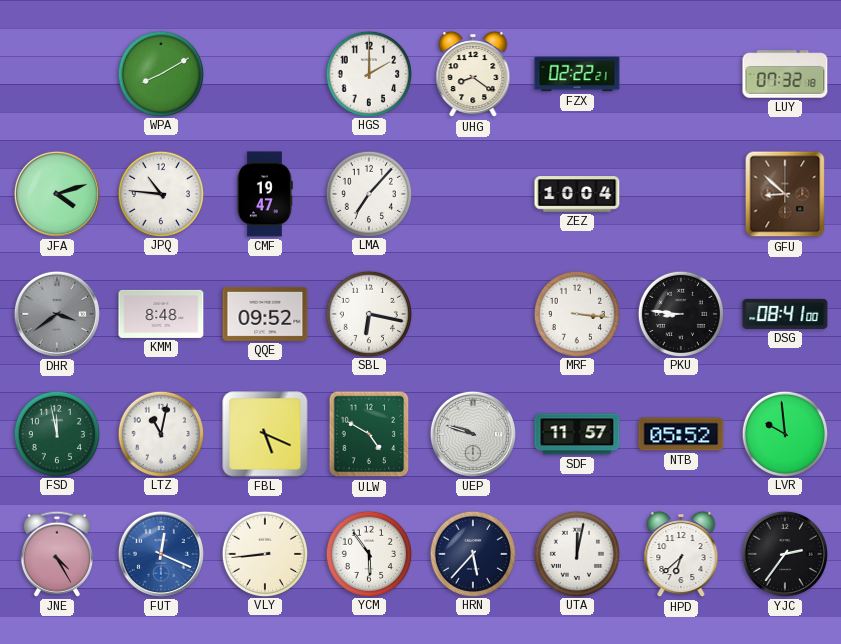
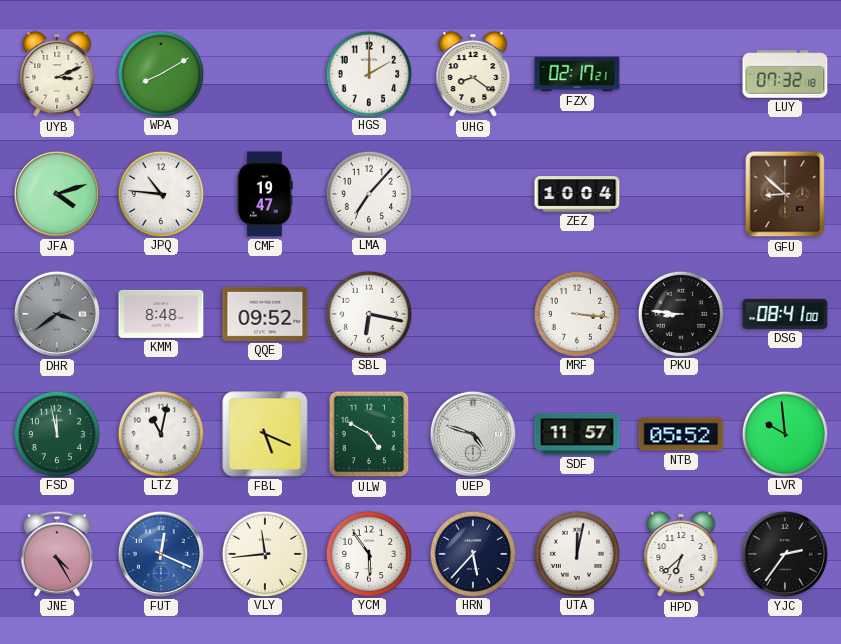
UYB: none -> 3:11
FZX: 02:22 -> 02:17
UEP: 9:48 -> 4:48
VLY: 8:44 -> 11:44
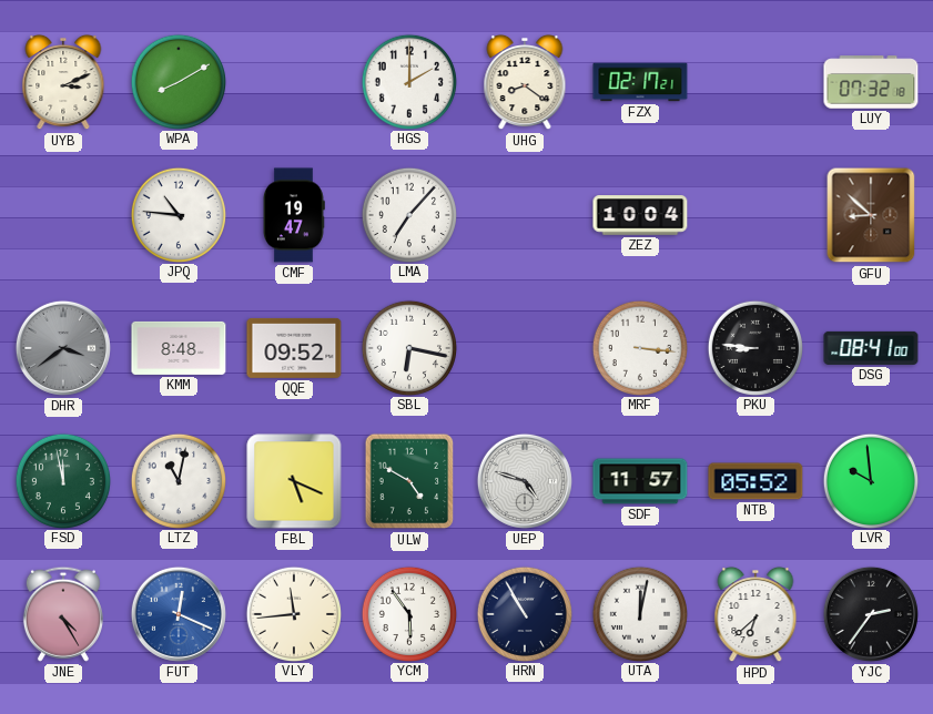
JFA: 4:12 -> none
HRN: 5:37 -> 10:55
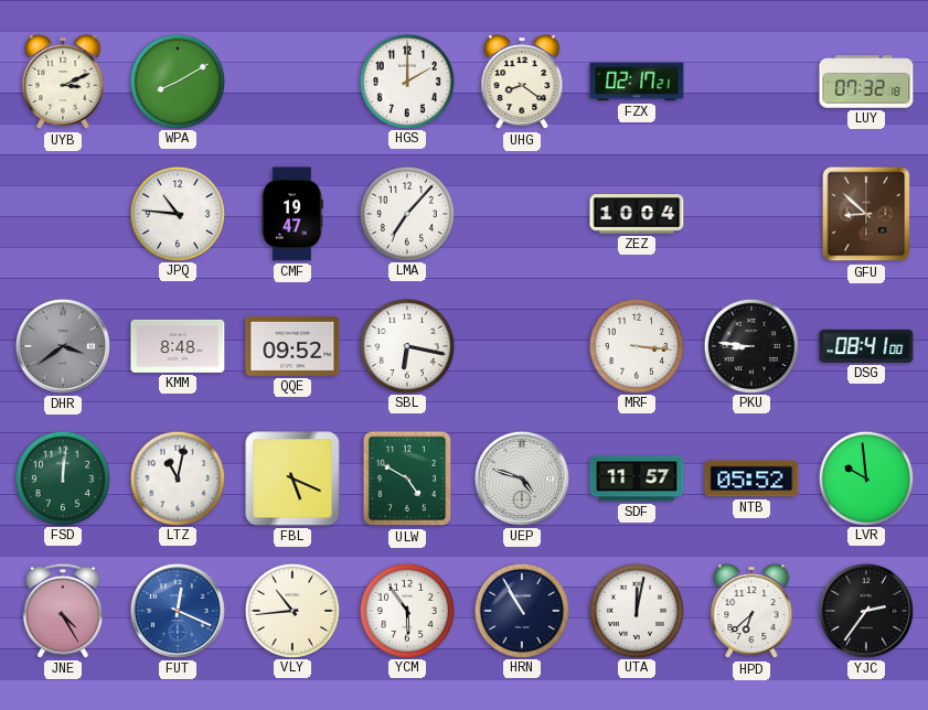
FSD: 11:58 -> 12:01
VLY: 11:44 -> 10:44
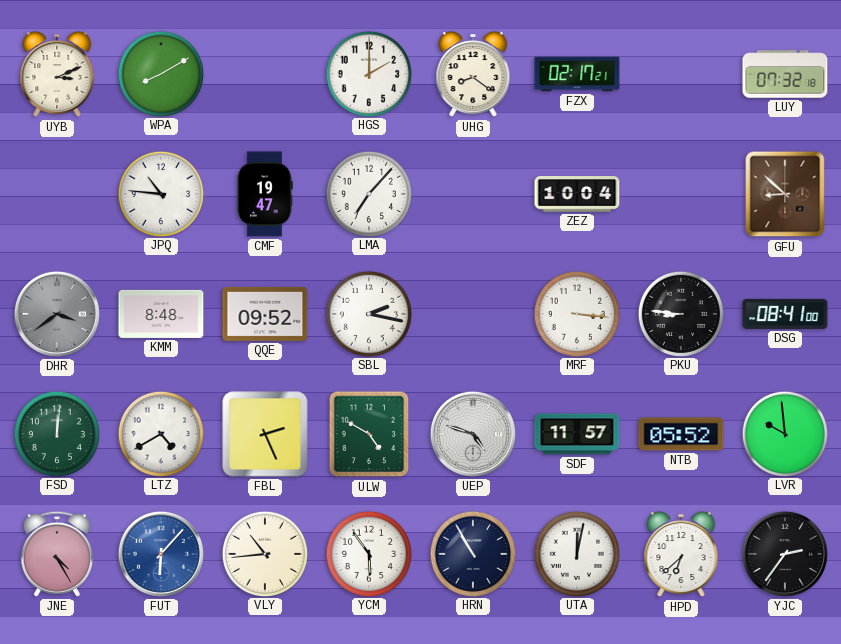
SBL: 6:17 -> 2:17
LTZ: 11:02 -> 4:40
FBL: 5:19 -> 2:26
FUT: 12:19 -> 6:07
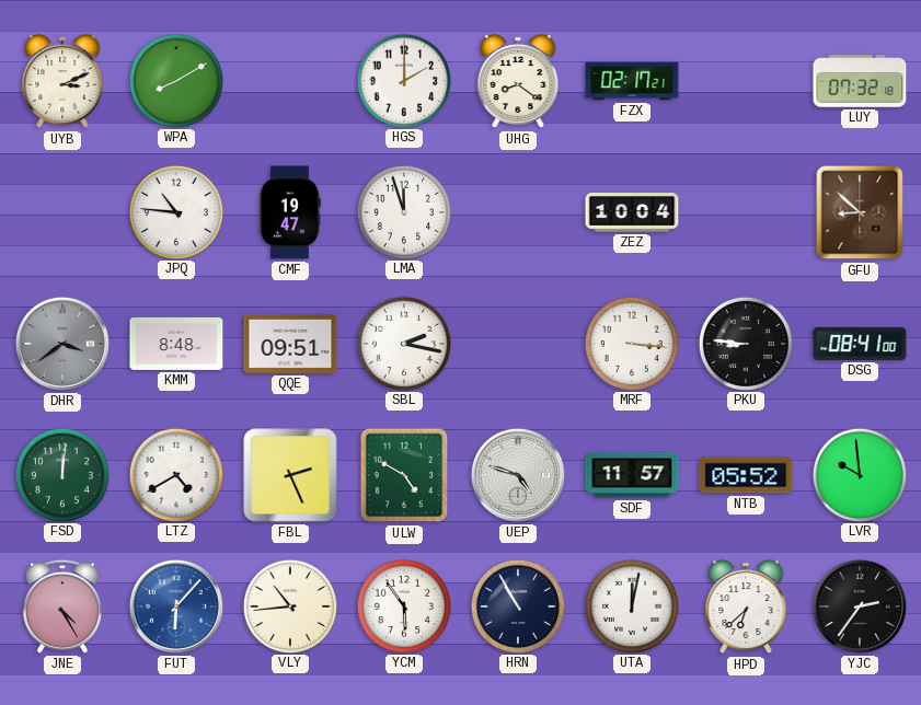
LMA: 7:07 -> 11:57
QQE: 09:52 -> 09:51
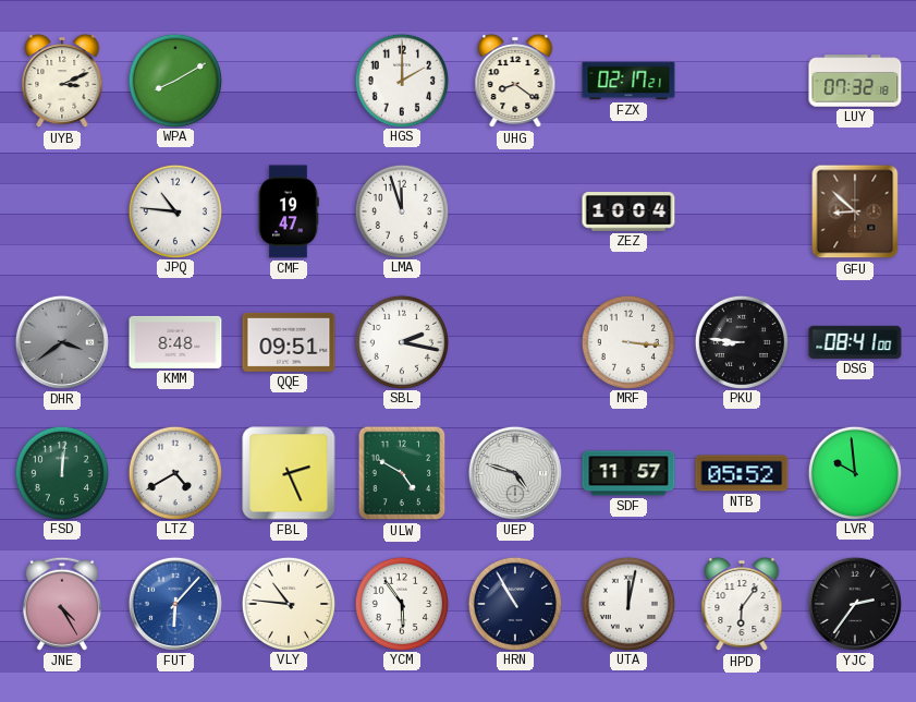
VLY: 10:44 -> 10:46
HPD: 6:38 -> 6:06
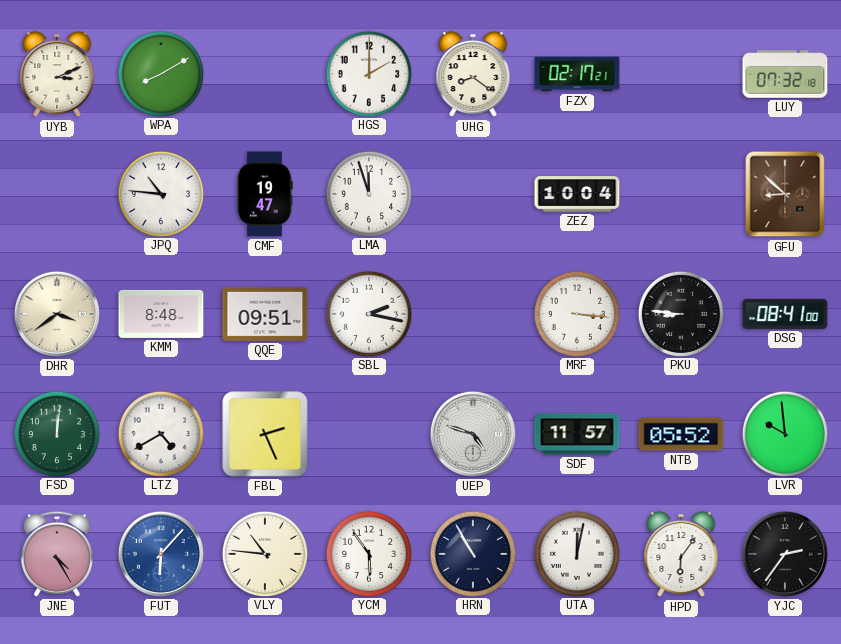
DHR dial: grey -> cream
ULW: 4:50 -> none
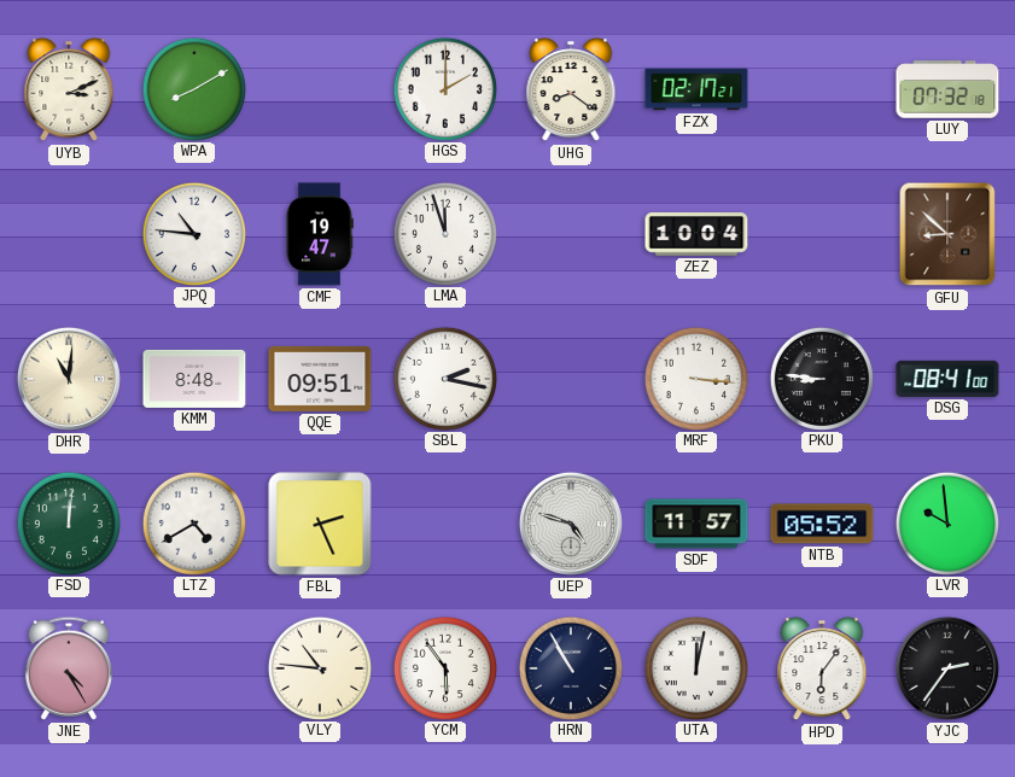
DHR: 3:39 -> 11:01
FUT: 6:07 -> none
